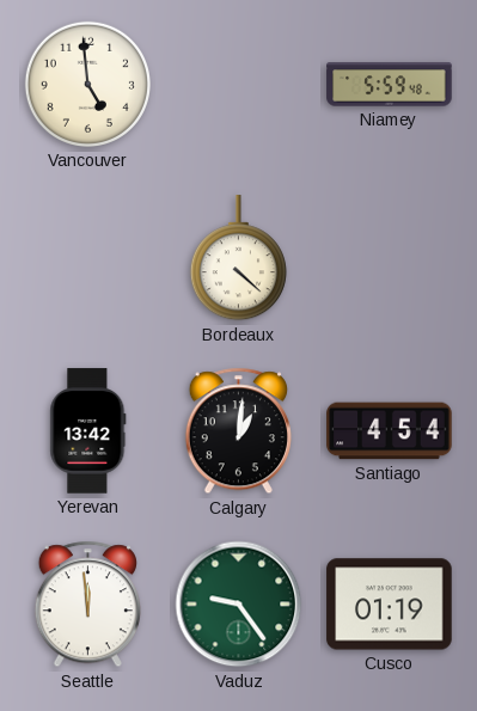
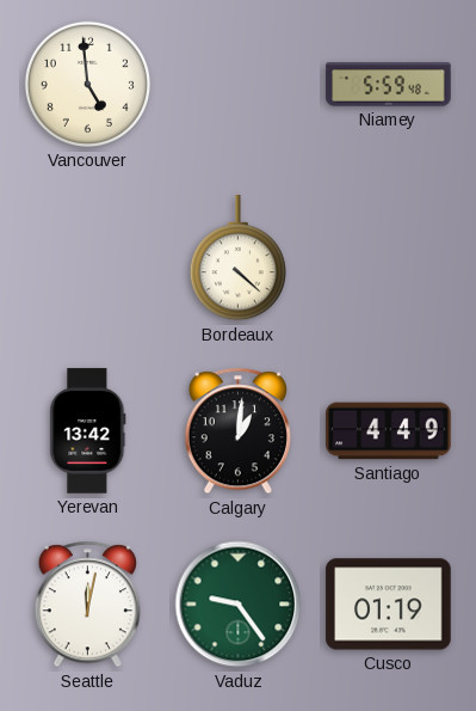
Santiago: 4:54 -> 4:49
Seattle: 11:59 -> 12:02
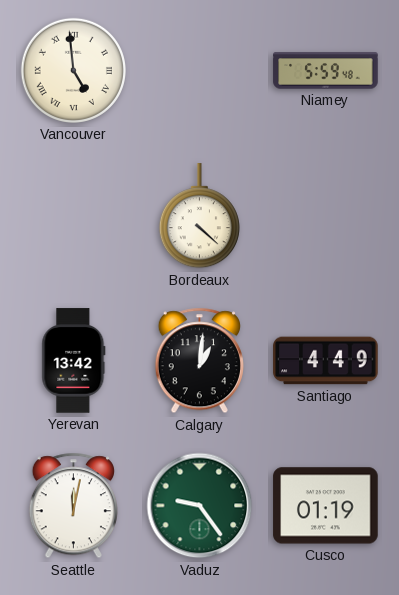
Vancouver numerals: Arabic -> Roman
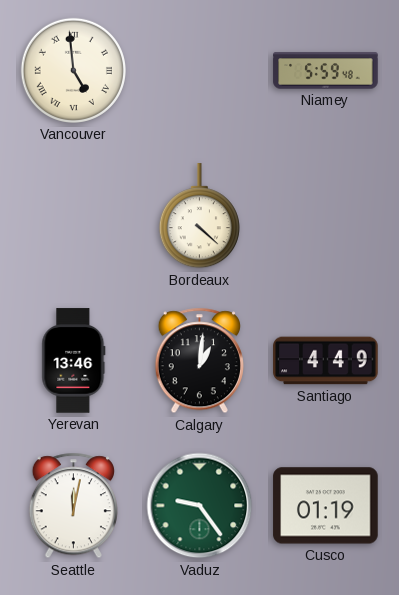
Yerevan: 13:42 -> 13:46
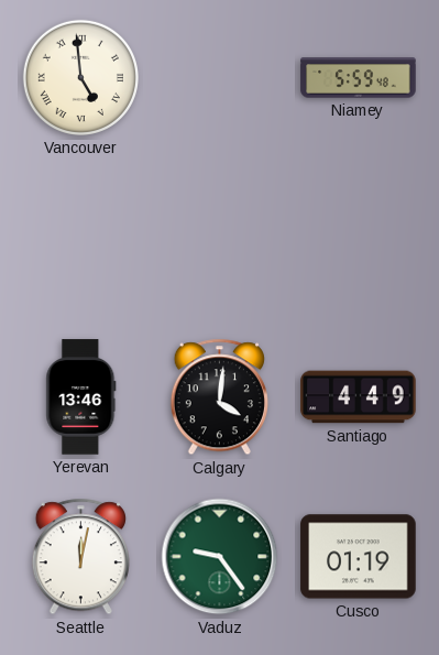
Bordeaux: 4:22 -> none
Calgary: 1:01 -> 4:01
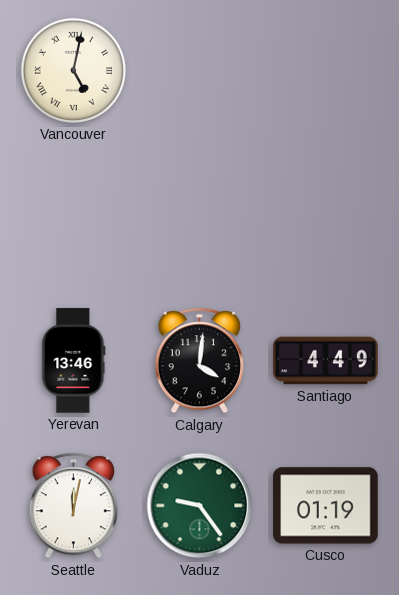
Vancouver: 4:59 -> 5:02
Niamey: 5:59 -> none
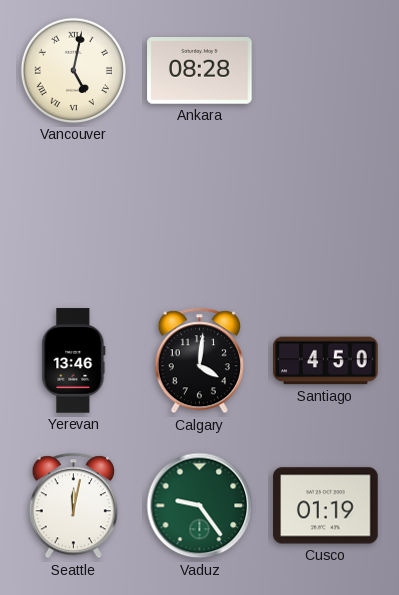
Ankara: none -> 08:28
Santiago: 4:49 -> 4:50
